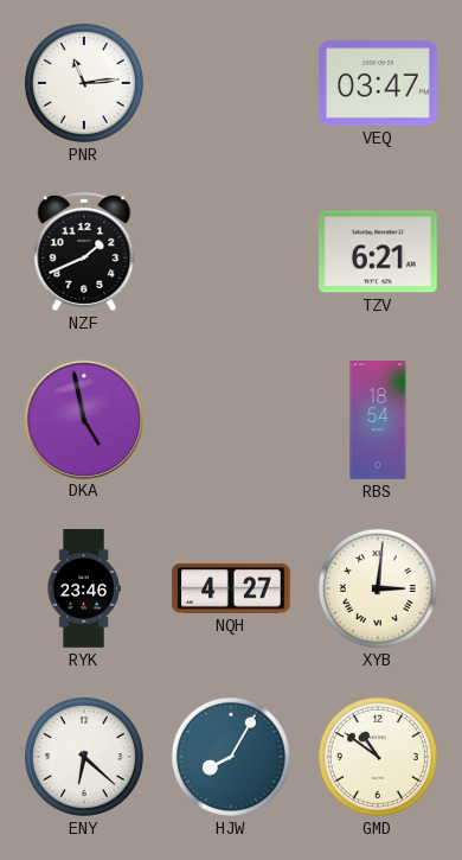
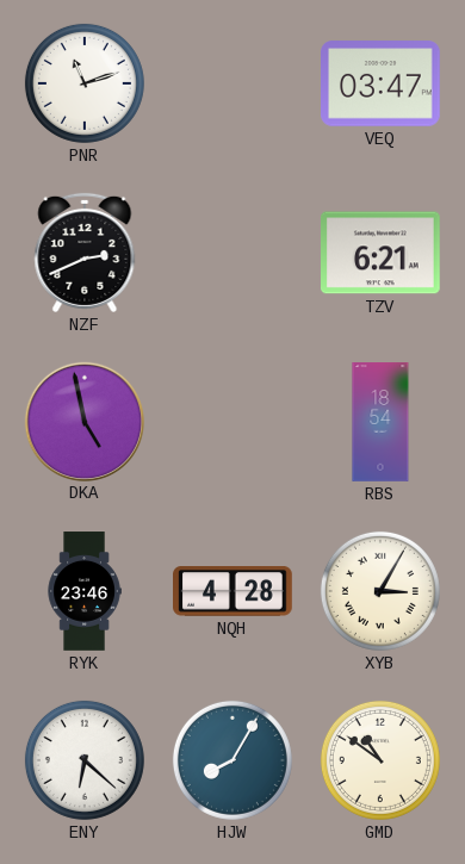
PNR: 11:14 -> 11:12
NZF: 1:41 -> 2:41
NQH: 4:27 -> 4:28
XYB: 3:01 -> 3:05
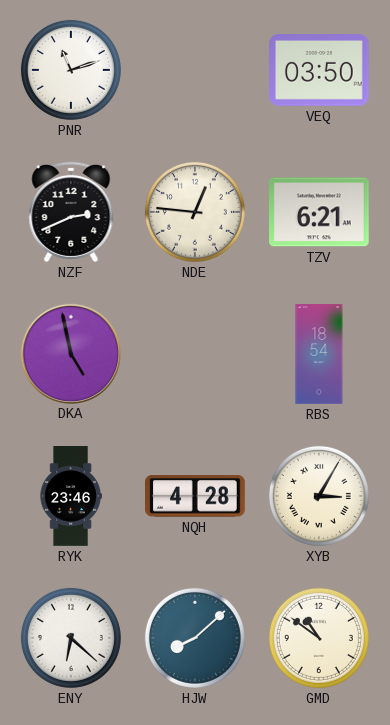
VEQ: 03:47 -> 03:50
NDE: none -> 12:46
HJW: 8:05 -> 8:08
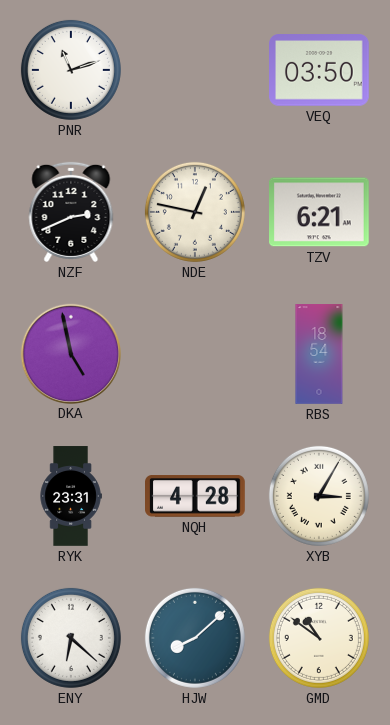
NDE: 12:46 -> 12:47
RYK: 23:46 -> 23:31
